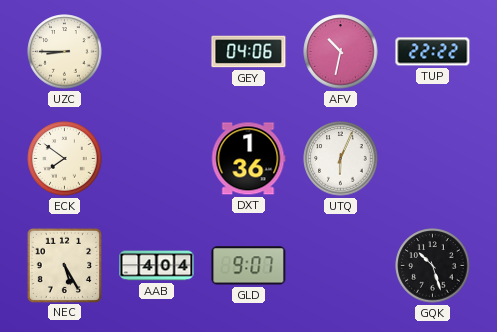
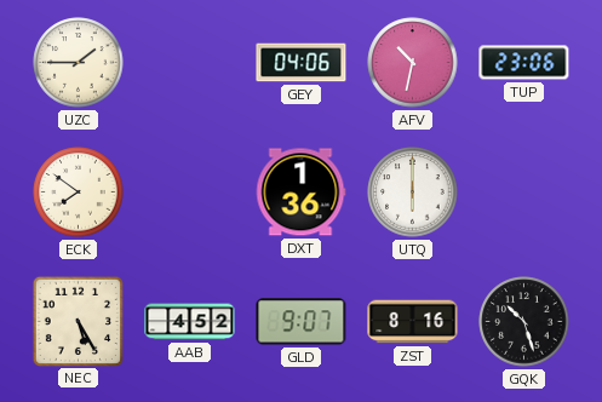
UZC: 8:45 -> 1:45
TUP: 22:22 -> 23:06
UTQ: 6:04 -> 6:00
AAB: 4:04 -> 4:52
ZST: none -> 8:16
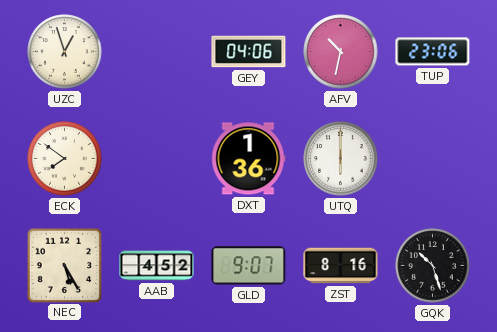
UZC: 1:45 -> 12:57
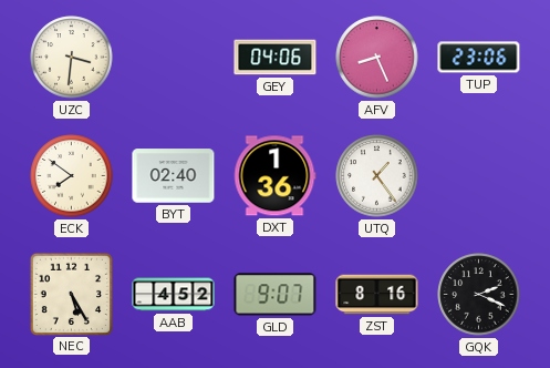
UZC: 12:57 -> 3:31
AFV: 10:32 -> 8:26
BYT: none -> 02:40
UTQ: 6:00 -> 1:24
GQK: 10:27 -> 2:19
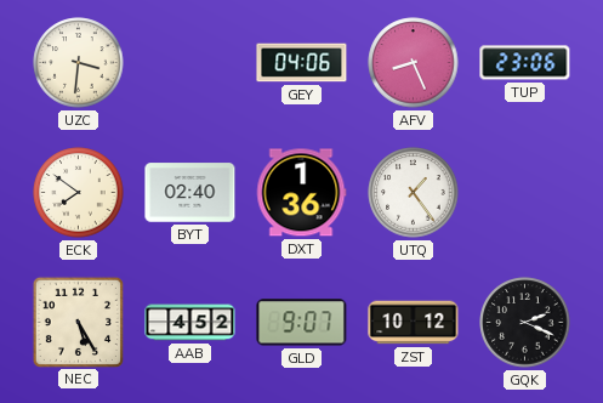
ZST: 8:16 -> 10:12
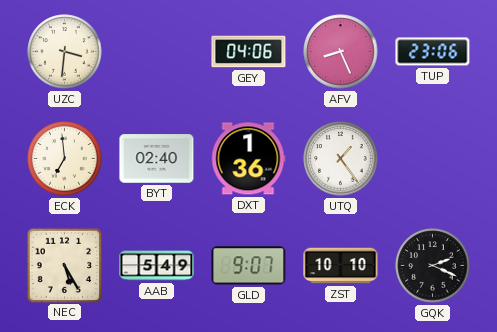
ECK: 7:51 -> 6:59
AAB: 4:52 -> 5:49
ZST: 10:12 -> 10:10
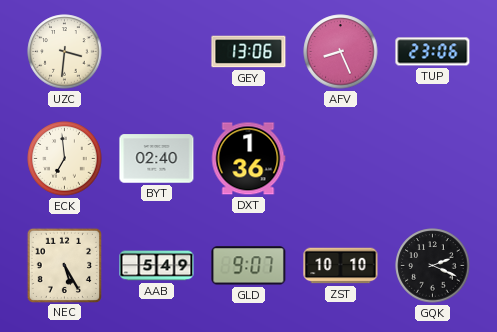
GEY: 04:06 -> 13:06
UTQ: 1:24 -> none
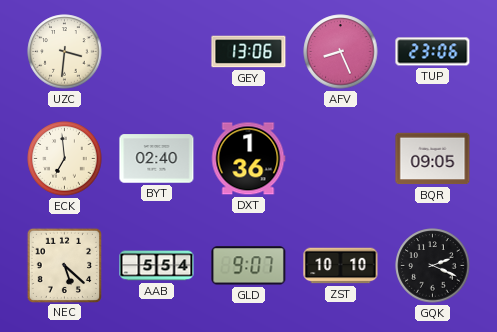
BQR: none -> 09:05
NEC: 5:25 -> 5:22
AAB: 5:49 -> 5:54
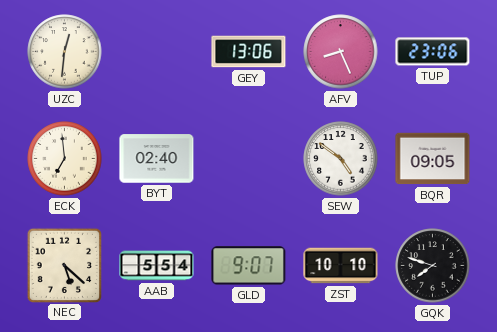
UZC: 3:31 -> 12:31
DXT: 1:36 -> none
SEW: none -> 4:51
GQK: 2:19 -> 7:48
